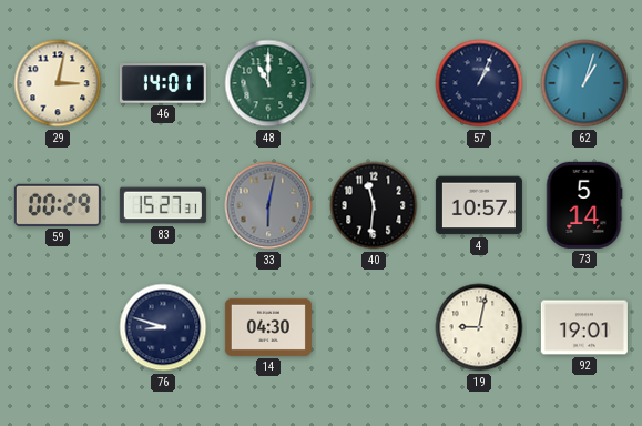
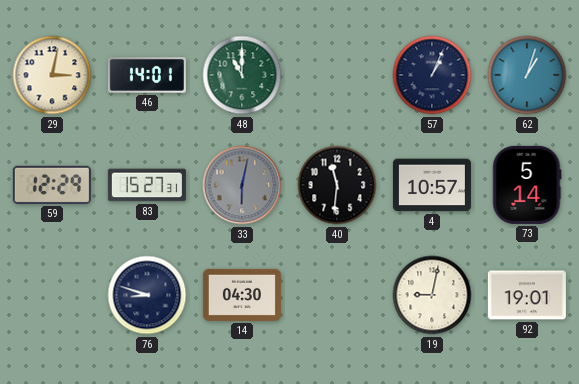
59: 00:29 -> 12:29
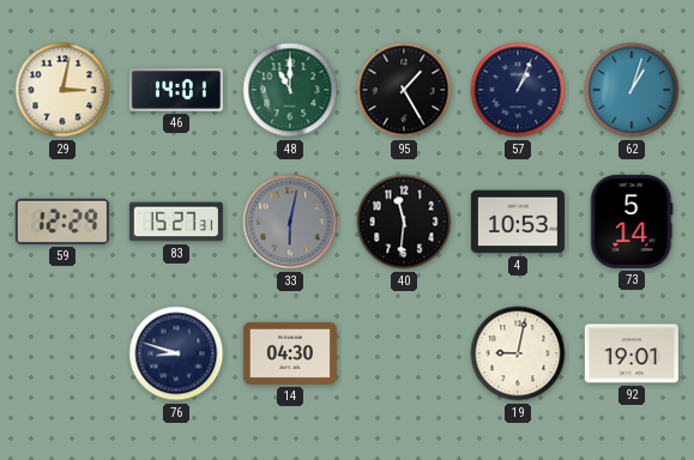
95: none -> 1:25
4: 10:57 -> 10:53
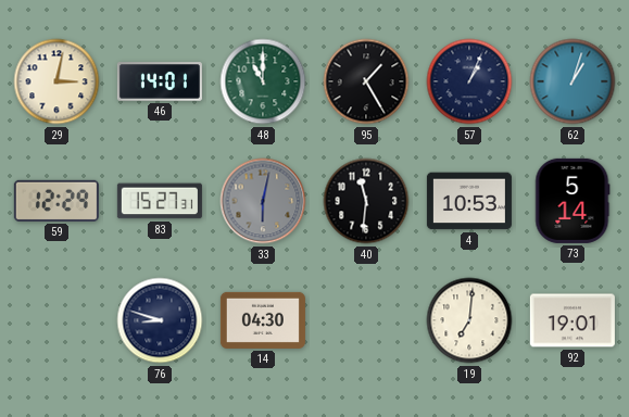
19: 9:02 -> 7:01
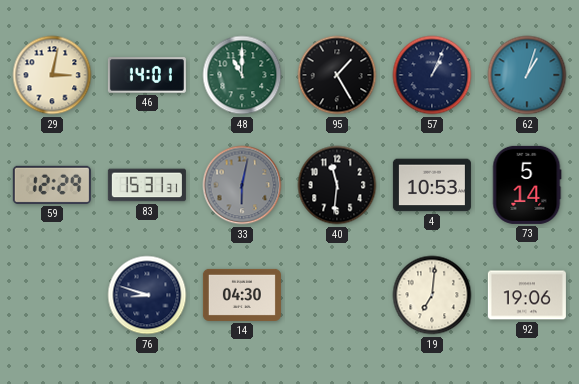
83: 15:27 -> 15:31
92: 19:01 -> 19:06
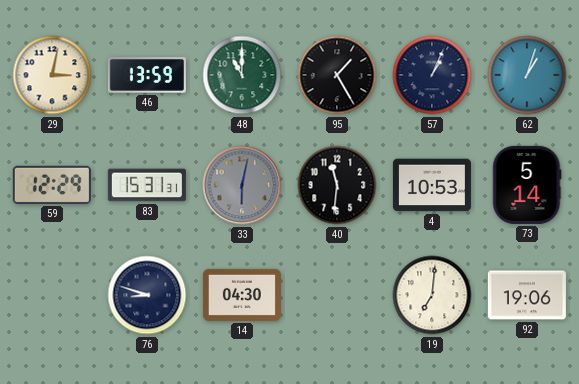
46: 14:01 -> 13:59
